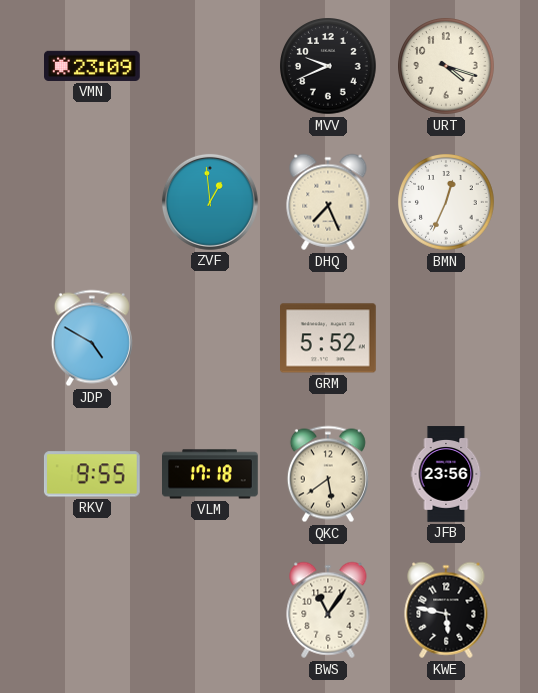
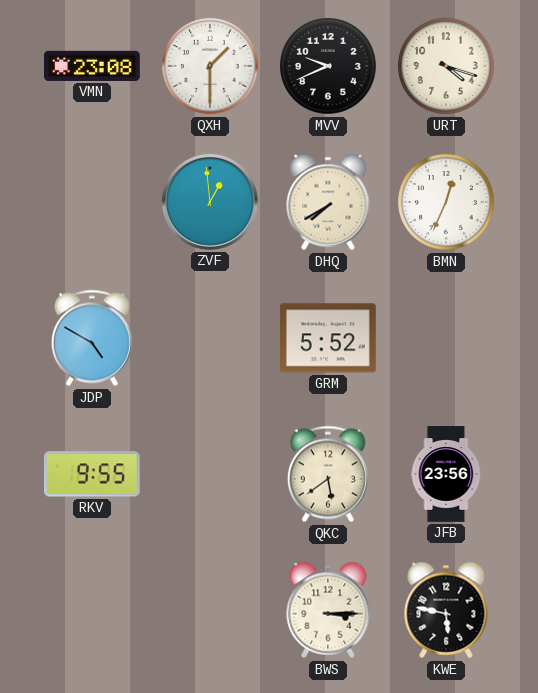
VMN: 23:09 -> 23:08
QXH: none -> 1:30
DHQ: 7:26 -> 7:40
VLM: 17:18 -> none
BWS: 11:06 -> 3:15
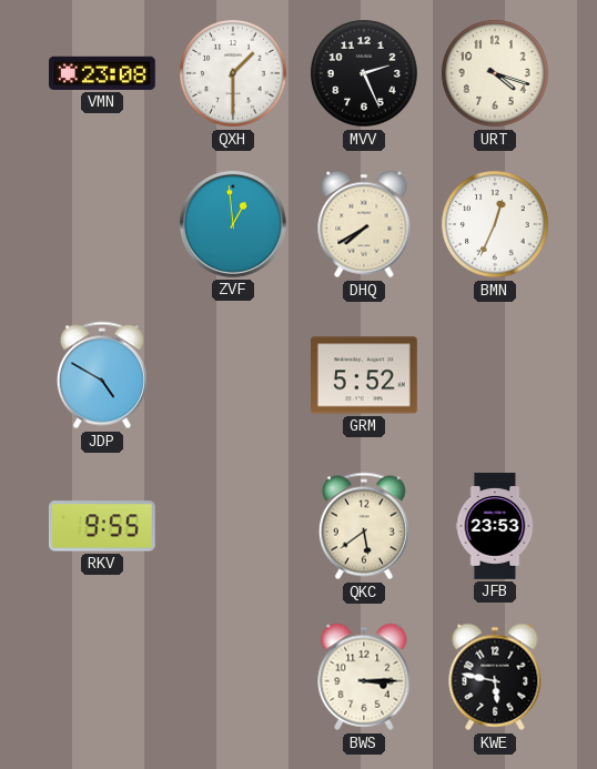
MVV: 9:41 -> 2:26
JFB: 23:56 -> 23:53
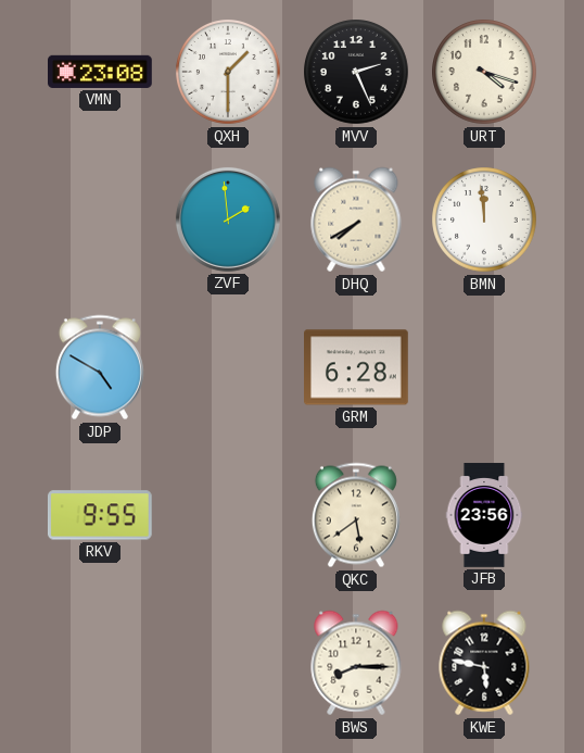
ZVF: 12:59 -> 1:59
BMN: 12:34 -> 11:59
GRM: 5:52 -> 6:28
JFB: 23:53 -> 23:56
BWS: 3:15 -> 8:15
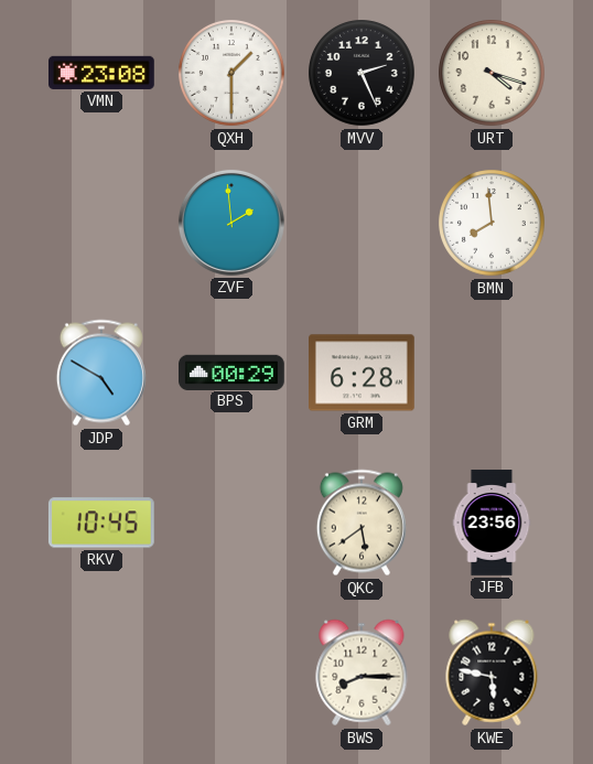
DHQ: 7:40 -> none
BMN: 11:59 -> 7:59
BPS: none -> 00:29
RKV: 9:55 -> 10:45
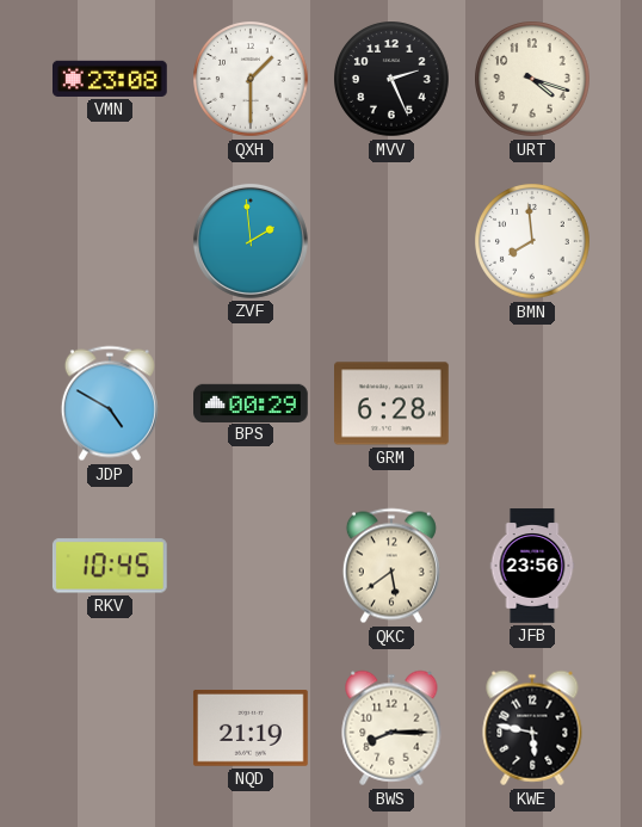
NQD: none -> 21:19
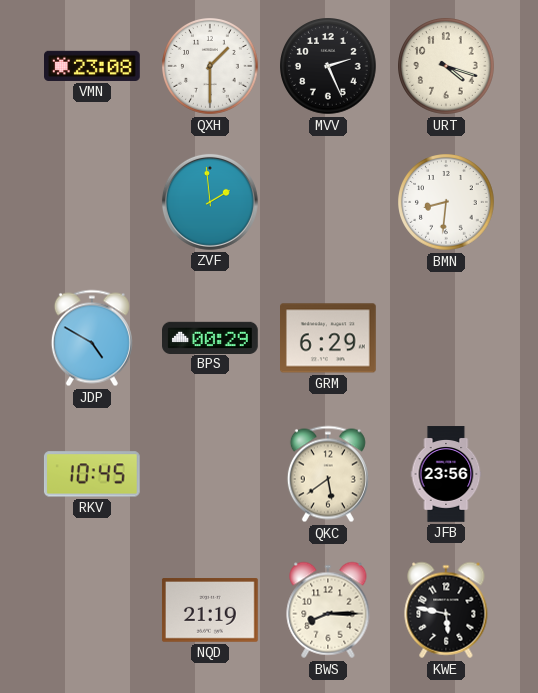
BMN: 7:59 -> 8:31
GRM: 6:28 -> 6:29
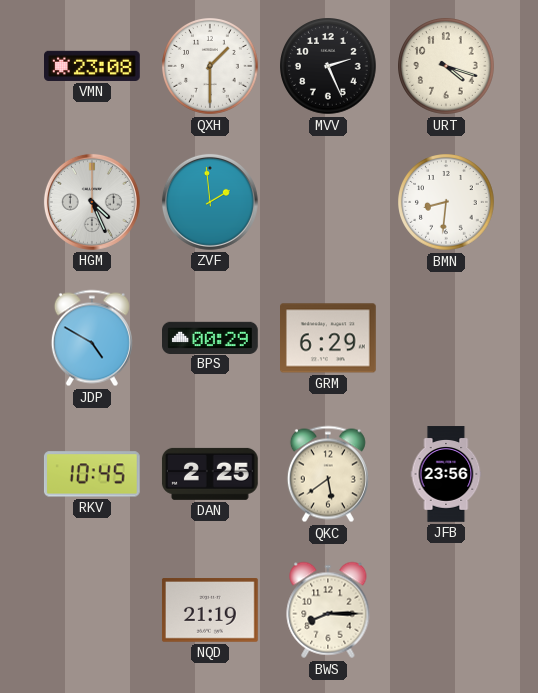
HGM: none -> 4:26
DAN: none -> 2:25
KWE: 5:47 -> none
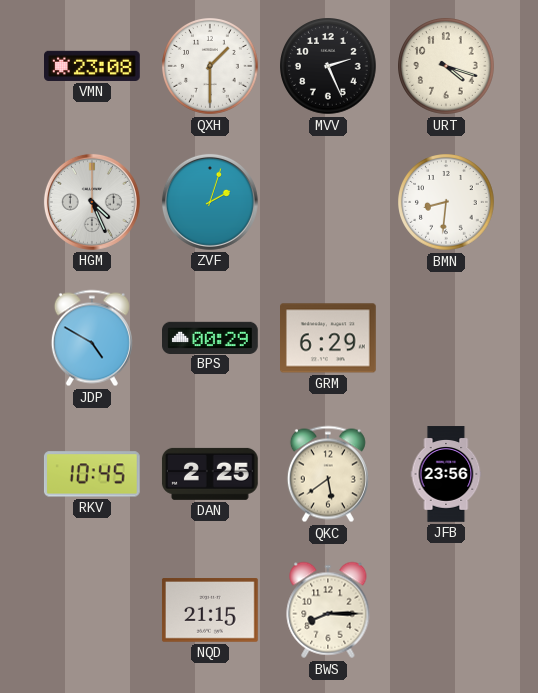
ZVF: 1:59 -> 2:03
NQD: 21:19 -> 21:15
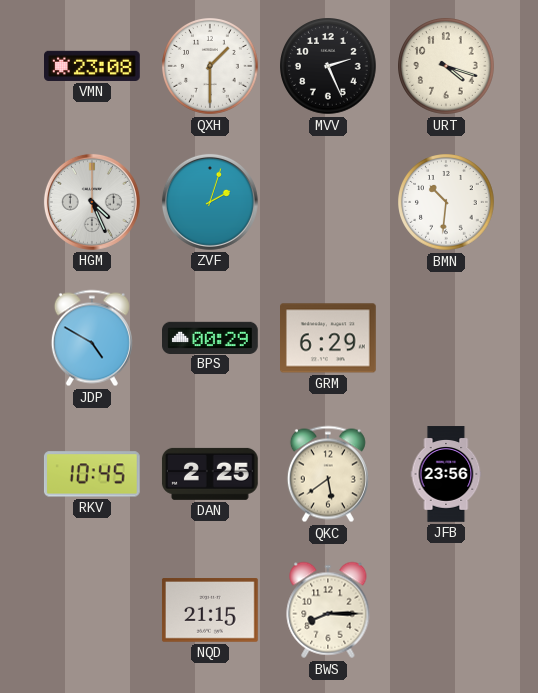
BMN: 8:31 -> 10:31
